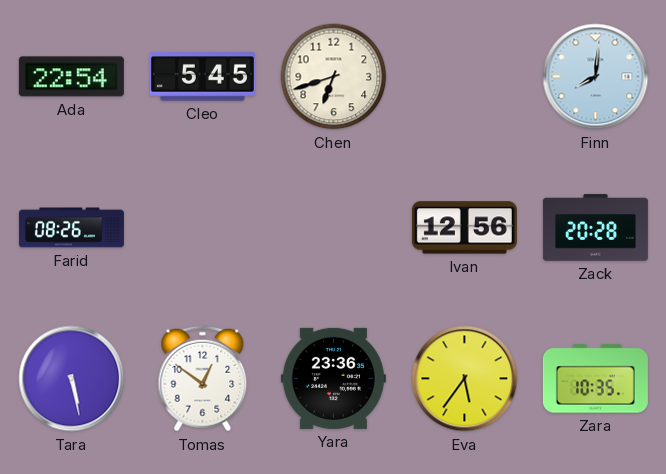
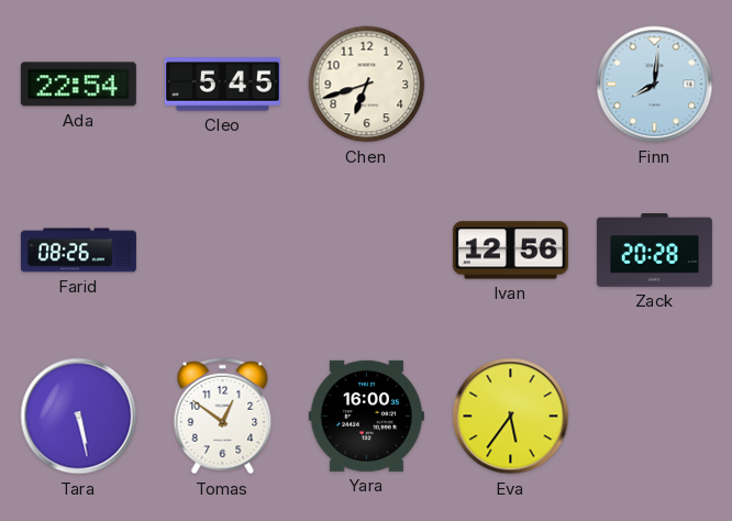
Yara: 23:36 -> 16:00
Zara: 10:35 -> none
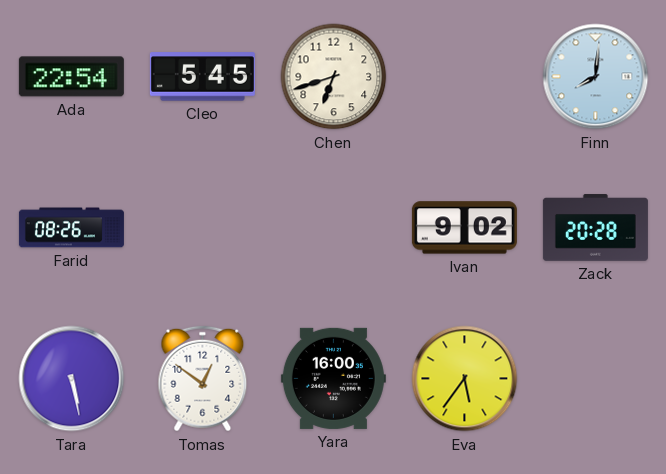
Ivan: 12:56 -> 9:02
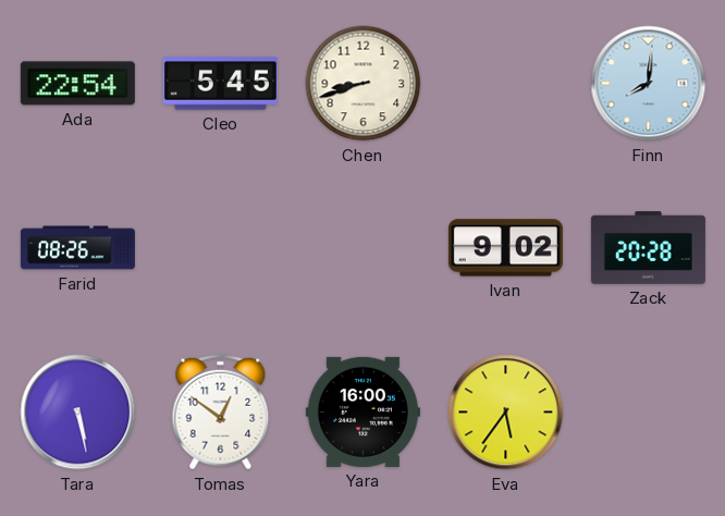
Chen: 6:42 -> 8:42
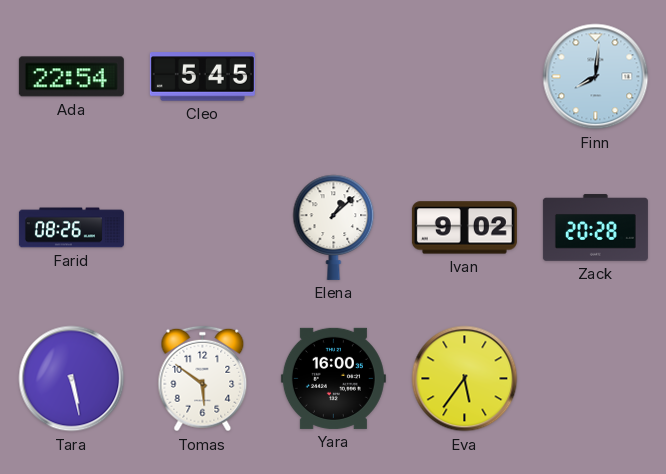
Chen: 8:42 -> none
Elena: none -> 1:08
Tomas: 12:51 -> 5:51
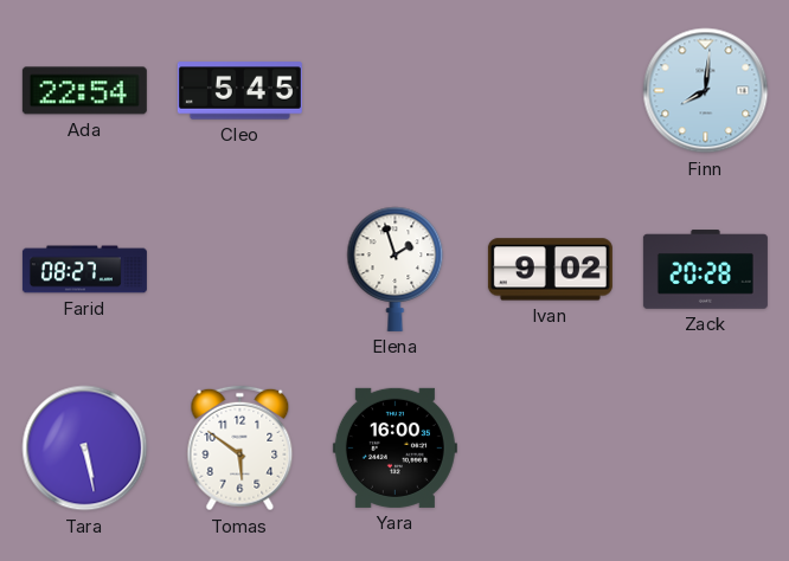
Farid: 08:26 -> 08:27
Elena: 1:08 -> 1:57
Eva: 5:36 -> none
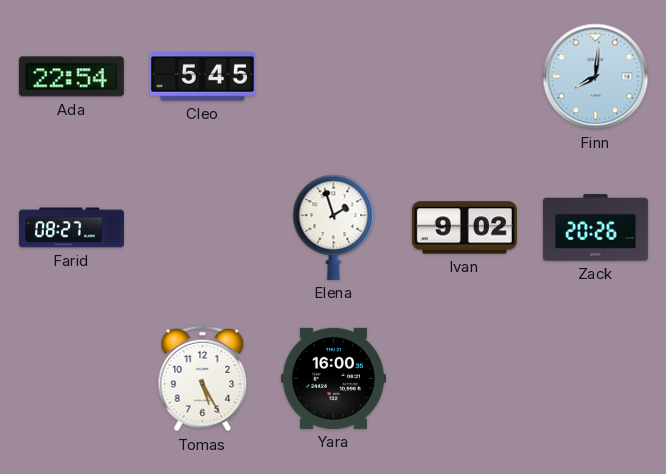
Zack: 20:28 -> 20:26
Tara: 5:28 -> none
Tomas: 5:51 -> 5:25
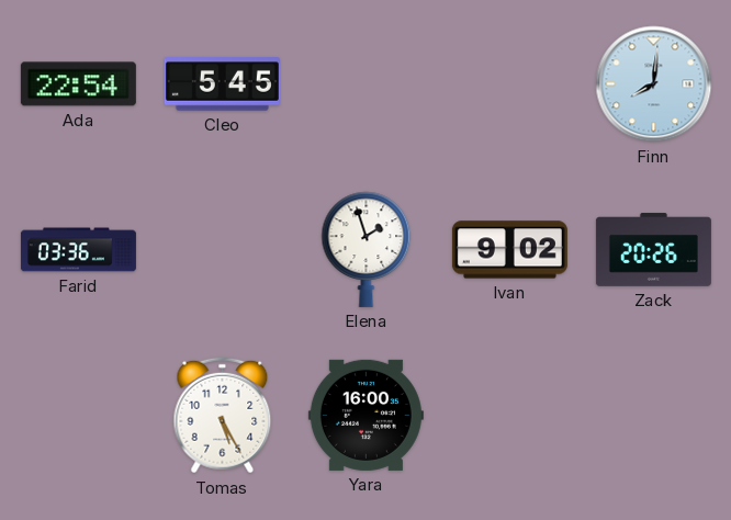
Farid: 08:27 -> 03:36
